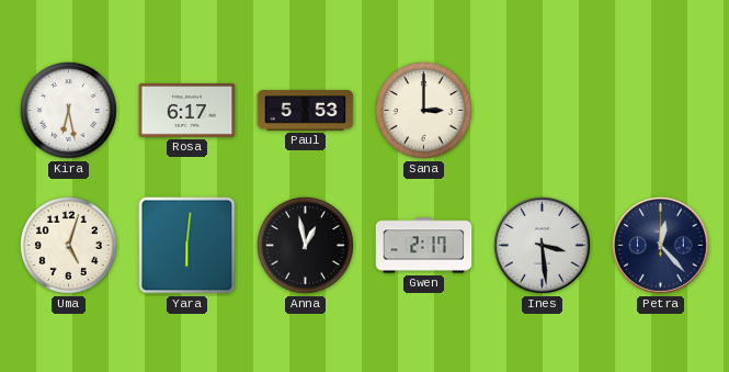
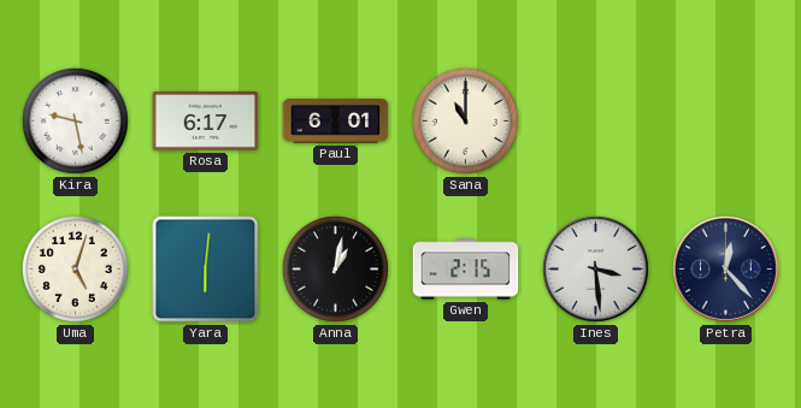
Kira: 6:28 -> 9:28
Paul: 5:53 -> 6:01
Sana: 3:00 -> 11:00
Anna: 12:58 -> 1:02
Gwen: 2:17 -> 2:15
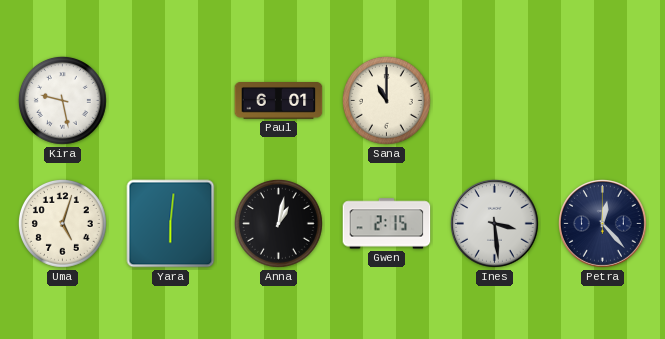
Rosa: 6:17 -> none
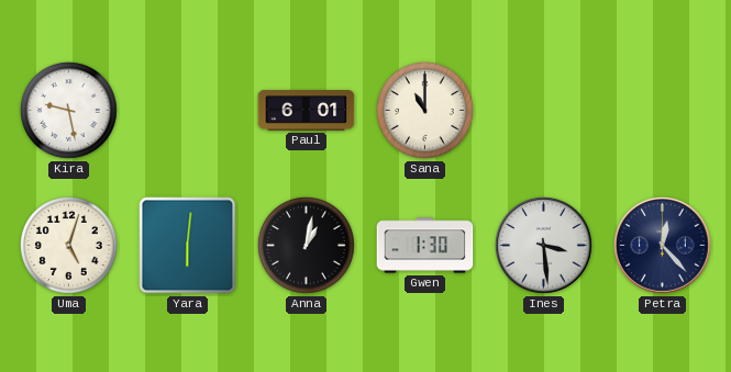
Gwen: 2:15 -> 1:30
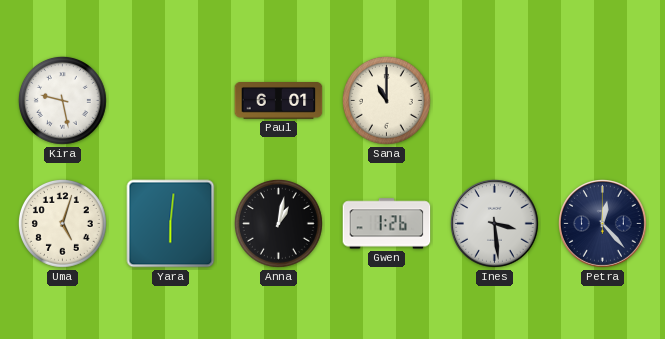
Gwen: 1:30 -> 1:26
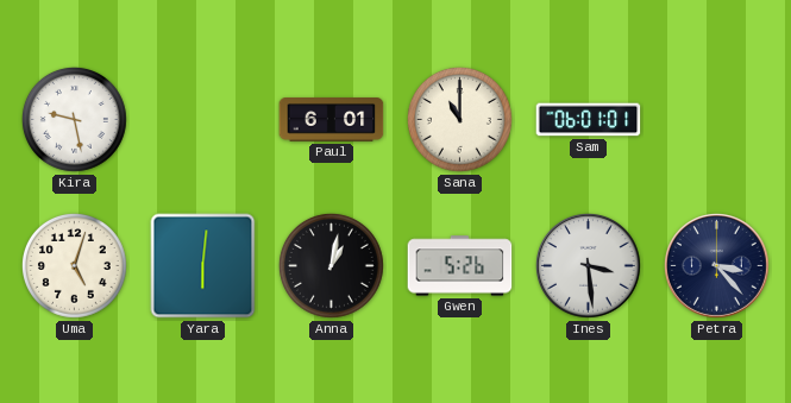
Sam: none -> 06:01
Gwen: 1:26 -> 5:26
Petra: 12:23 -> 3:23
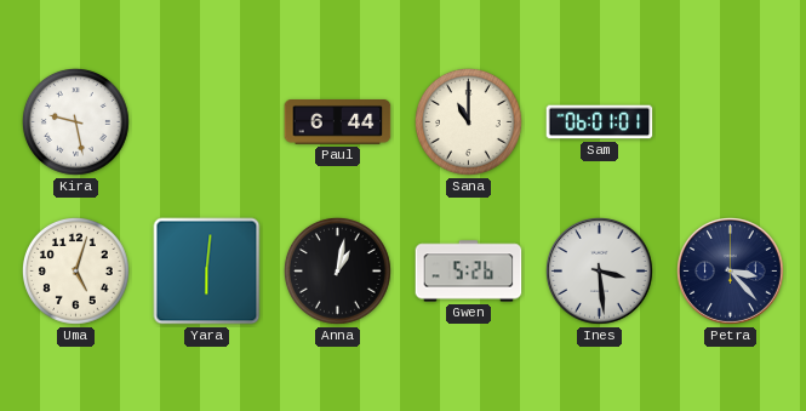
Paul: 6:01 -> 6:44
